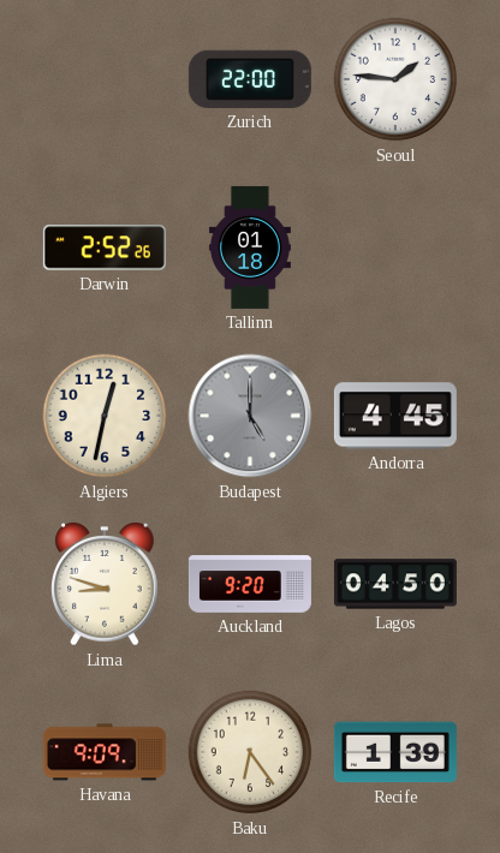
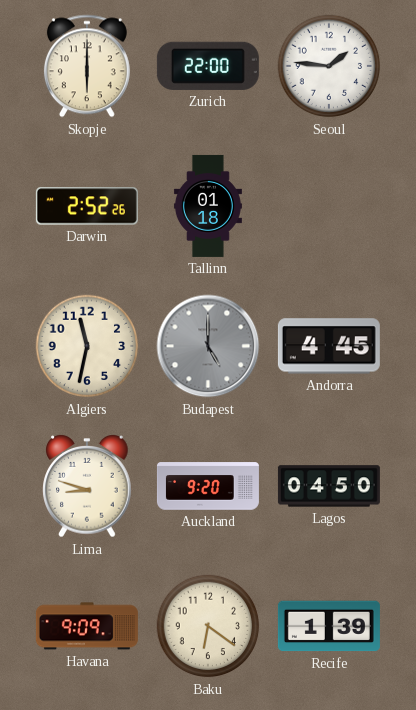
Skopje: none -> 6:00
Algiers: 12:32 -> 11:32
Baku: 6:24 -> 6:21
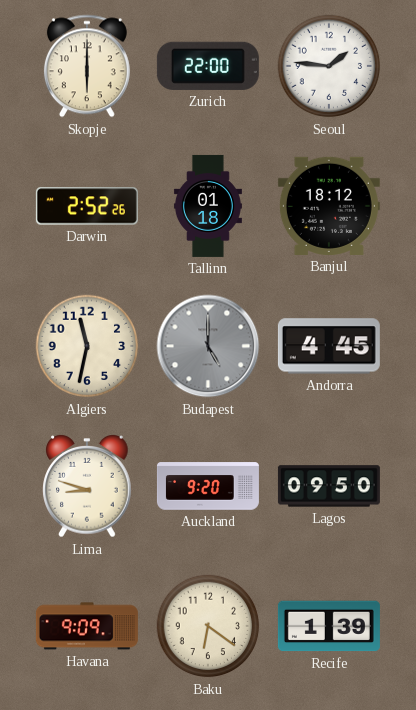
Banjul: none -> 18:12
Lagos: 04:50 -> 09:50
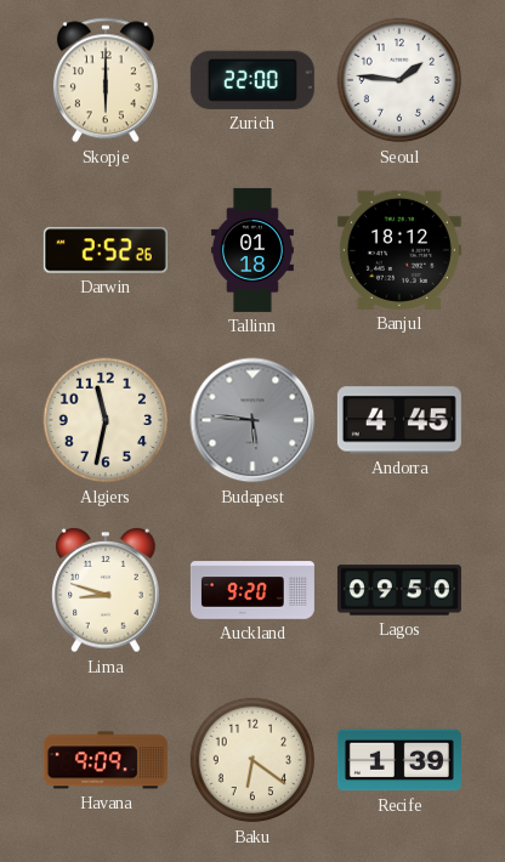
Budapest: 5:00 -> 5:46
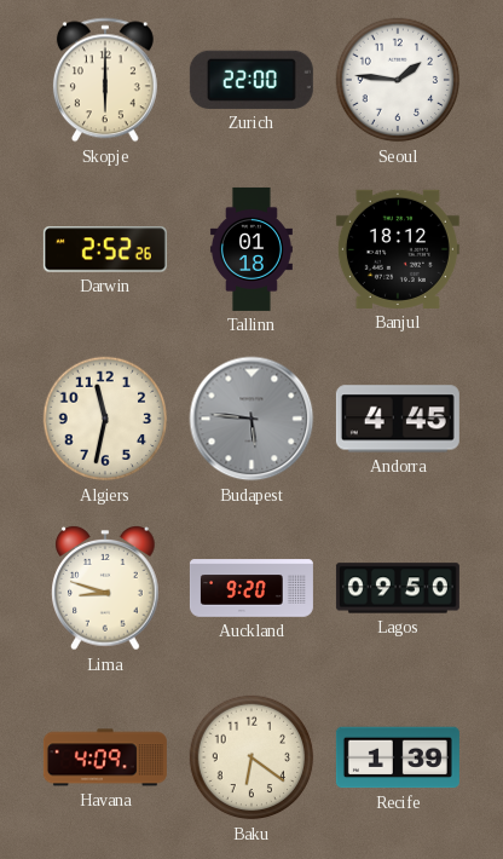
Havana: 9:09 -> 4:09
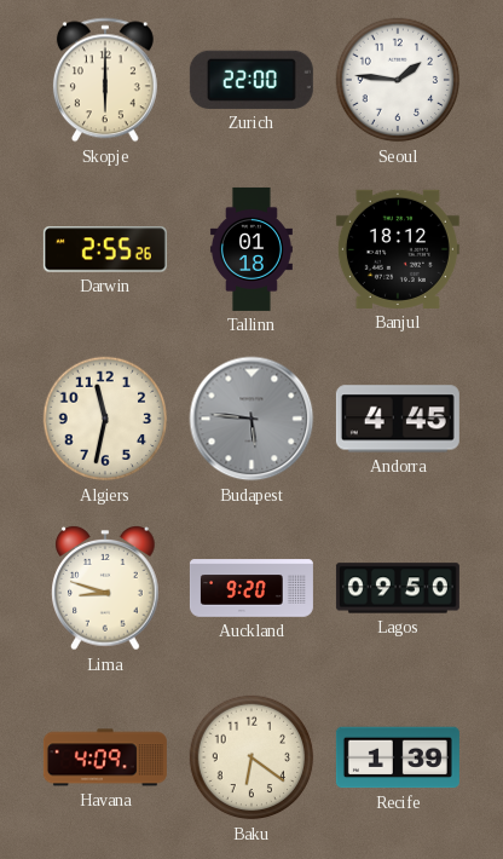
Darwin: 2:52 -> 2:55
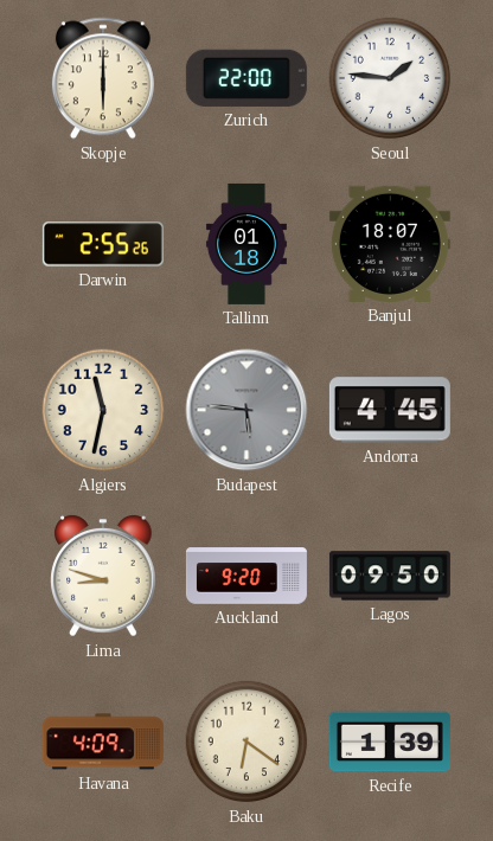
Banjul: 18:12 -> 18:07
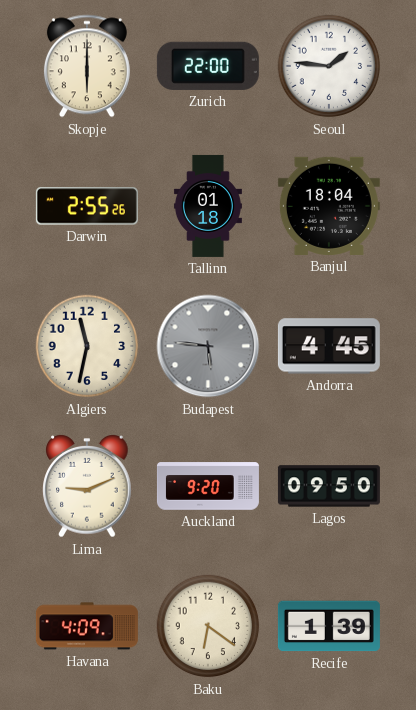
Banjul: 18:07 -> 18:04
Lima: 8:48 -> 9:11
